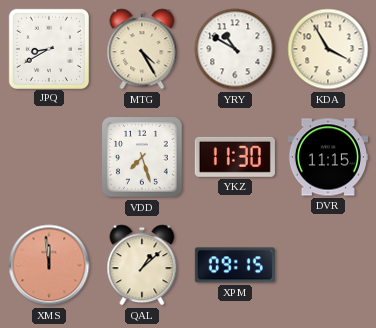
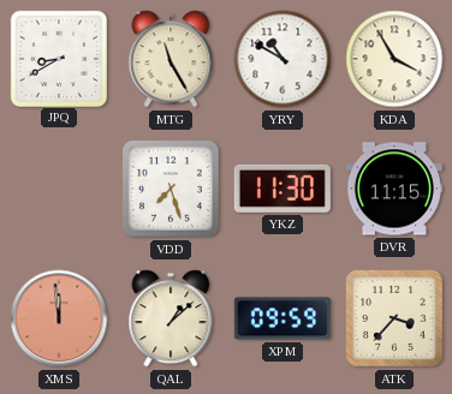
MTG: 4:25 -> 11:25
XPM: 09:15 -> 09:59
ATK: none -> 3:37
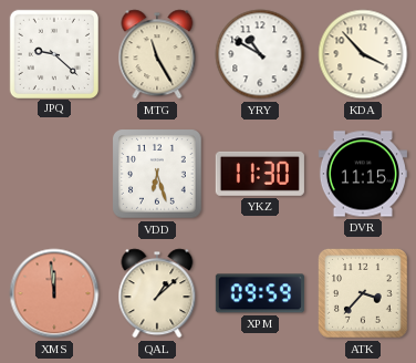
JPQ: 8:40 -> 9:22
KDA: 3:55 -> 3:53
VDD: 7:27 -> 6:27
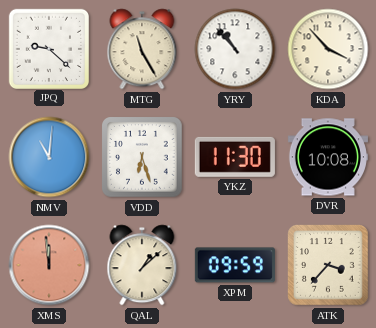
YRY: 10:50 -> 10:53
NMV: none -> 11:01
DVR: 11:15 -> 10:08
